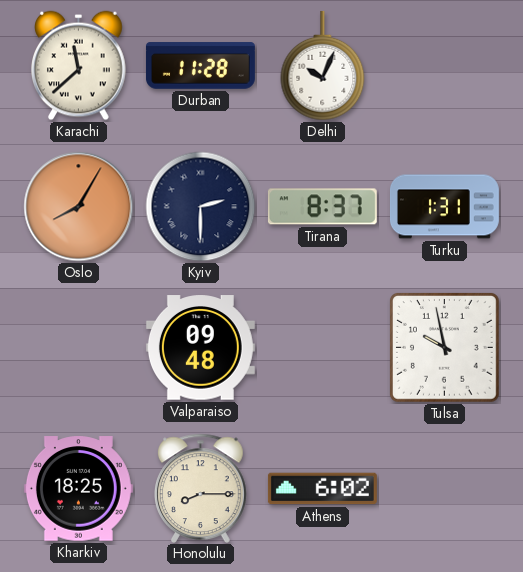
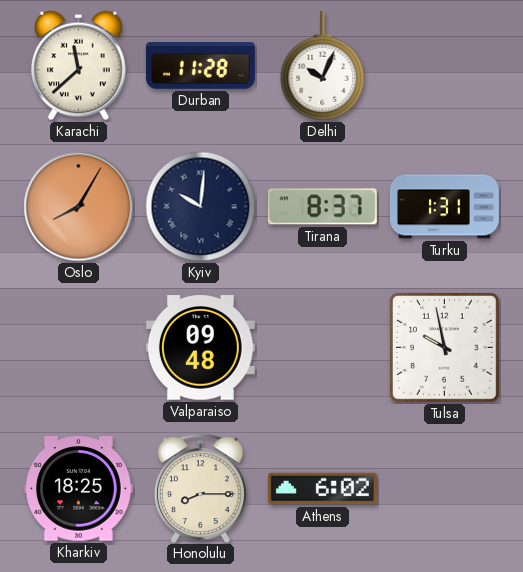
Kyiv: 2:30 -> 10:01
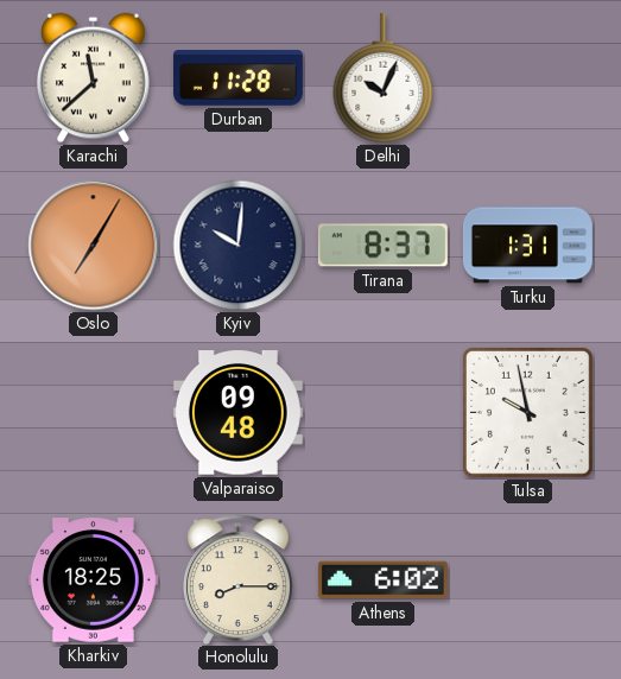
Oslo: 8:05 -> 7:05
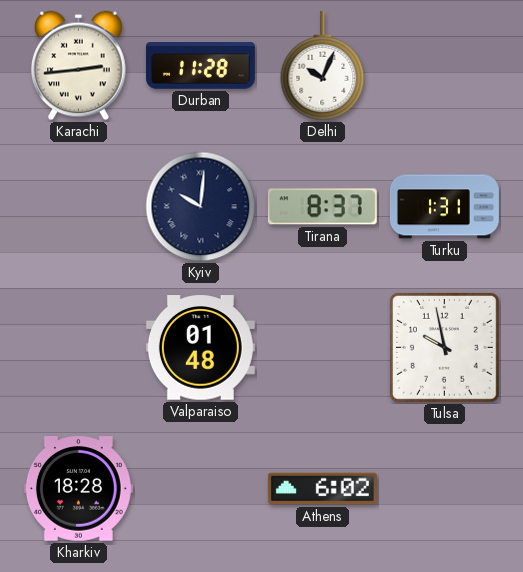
Karachi: 11:38 -> 2:44
Oslo: 7:05 -> none
Valparaiso: 09:48 -> 01:48
Kharkiv: 18:25 -> 18:28
Honolulu: 8:15 -> none
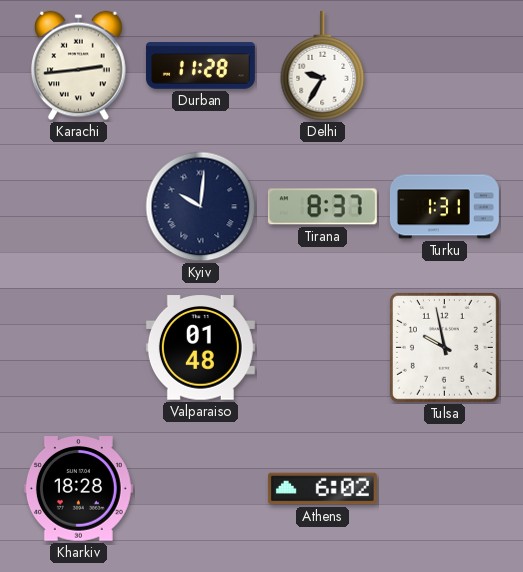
Delhi: 10:04 -> 9:35
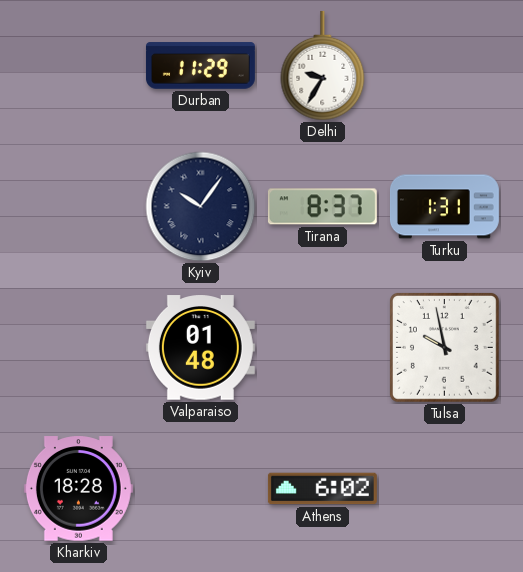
Karachi: 2:44 -> none
Durban: 11:28 -> 11:29
Kyiv: 10:01 -> 10:06
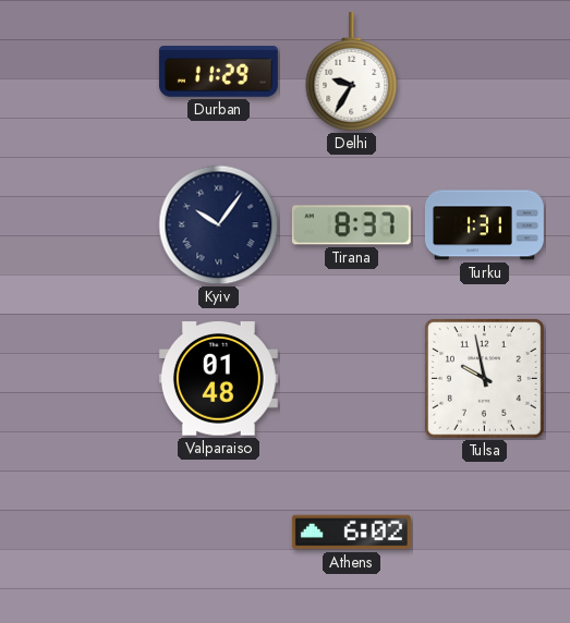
Kharkiv: 18:28 -> none
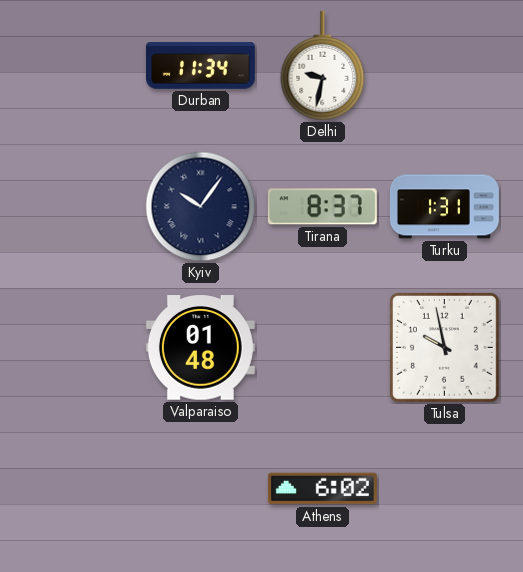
Durban: 11:29 -> 11:34
Delhi: 9:35 -> 9:32
